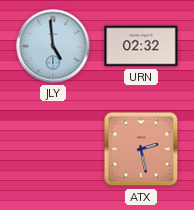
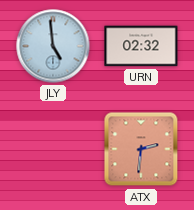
ATX: 2:28 -> 2:31
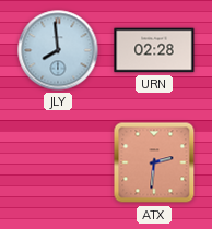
JLY: 4:59 -> 7:59
URN: 02:32 -> 02:28
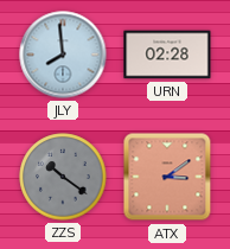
ZZS: none -> 10:21
ATX: 2:31 -> 3:09
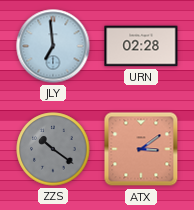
JLY: 7:59 -> 6:59
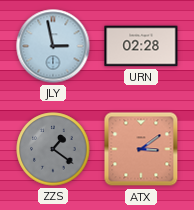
JLY: 6:59 -> 2:58
ZZS: 10:21 -> 1:21
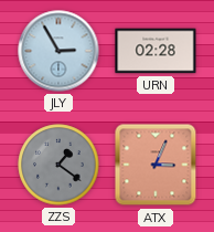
JLY: 2:58 -> 2:55
ATX: 3:09 -> 3:04
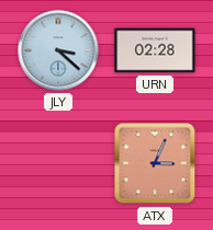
JLY: 2:55 -> 3:22
ZZS: 1:21 -> none
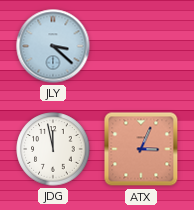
URN: 02:28 -> none
JDG: none -> 11:58
